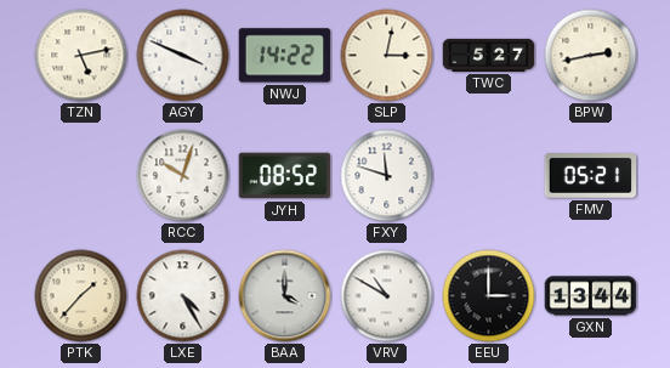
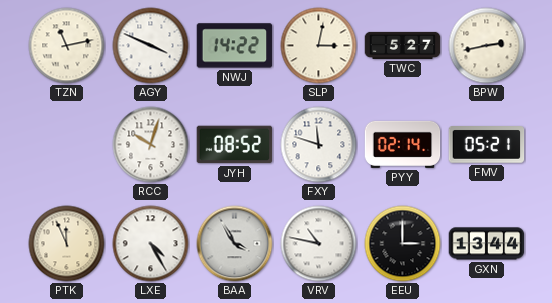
TZN: 5:13 -> 11:13
PYY: none -> 02:14
PTK: 1:37 -> 11:56
BAA: 4:00 -> 3:55
VRV: 10:50 -> 10:47
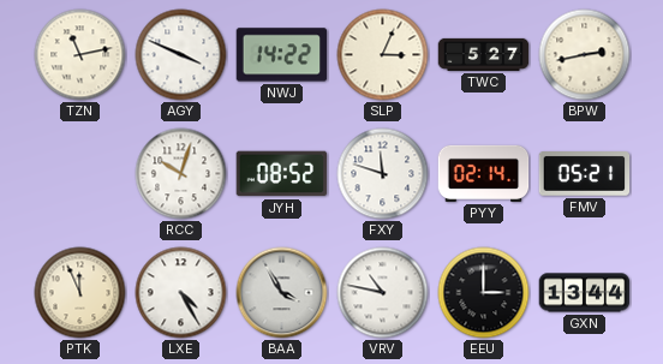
SLP: 3:02 -> 3:04
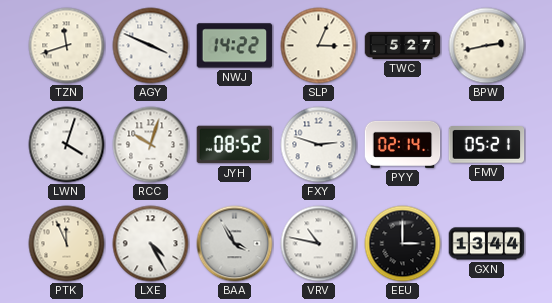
TZN: 11:13 -> 11:42
LWN: none -> 4:03
FXY: 11:48 -> 2:48
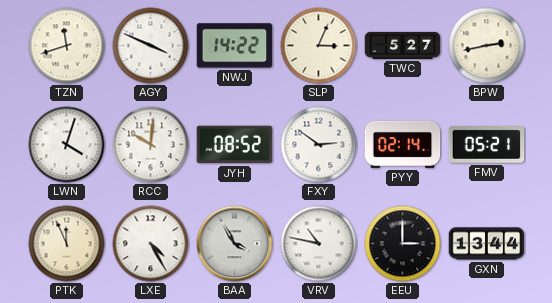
RCC: 10:03 -> 10:01
FXY: 2:48 -> 2:51
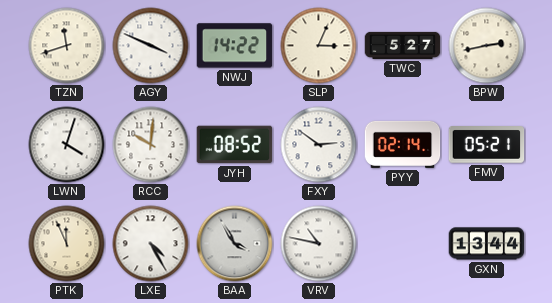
EEU: 3:00 -> none
